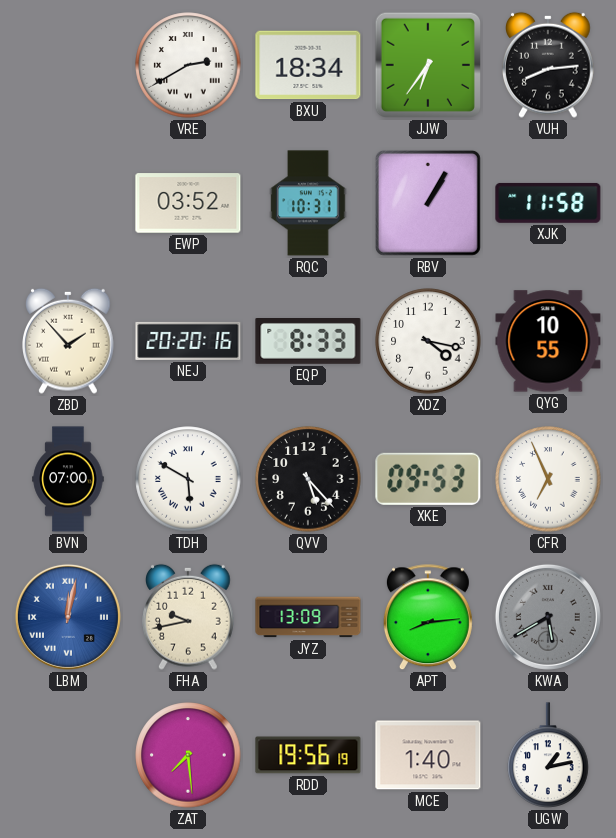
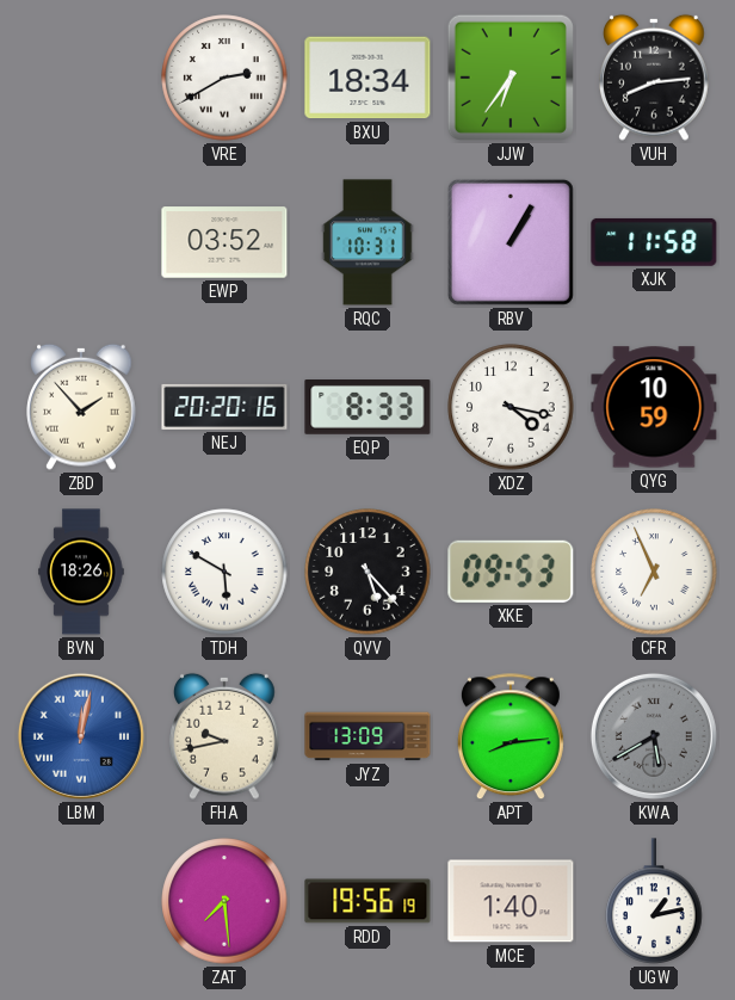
QYG: 10:55 -> 10:59
BVN: 07:00 -> 18:26
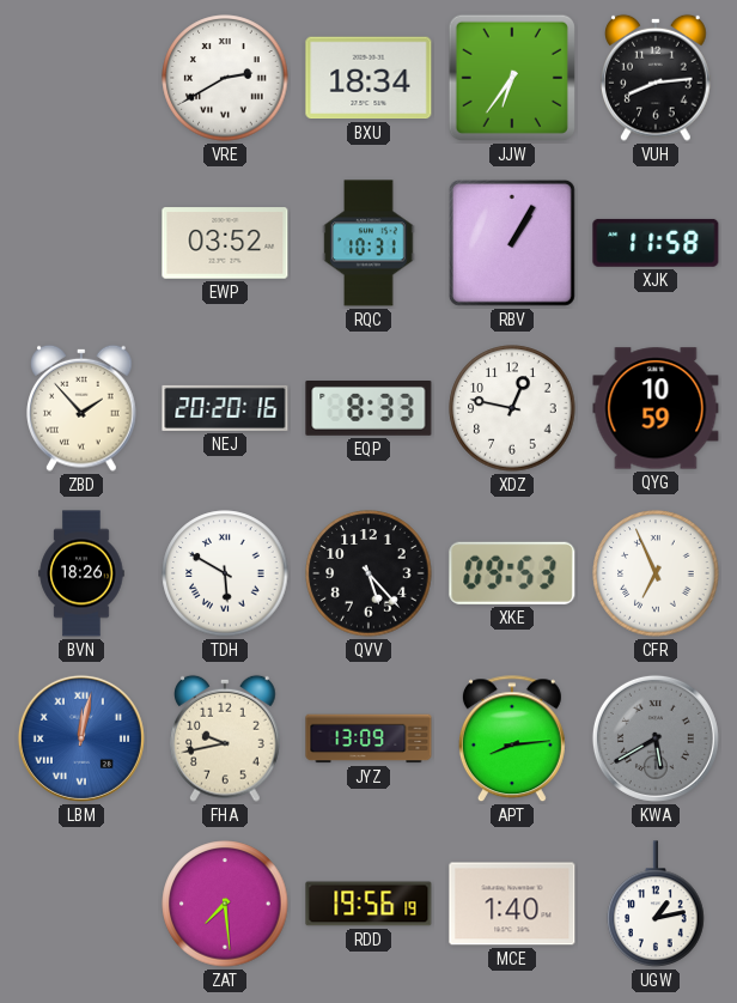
XDZ: 4:17 -> 12:47
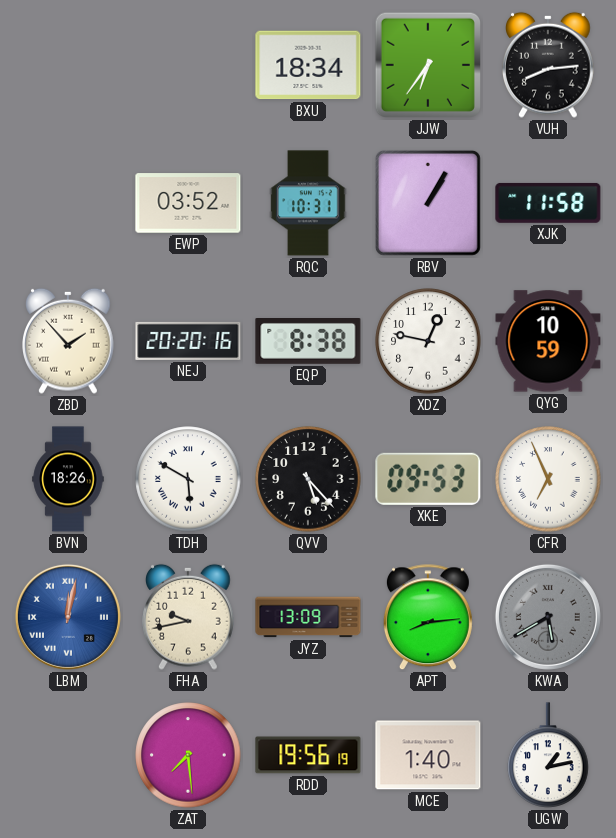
VRE: 2:40 -> none
EQP: 8:33 -> 8:38
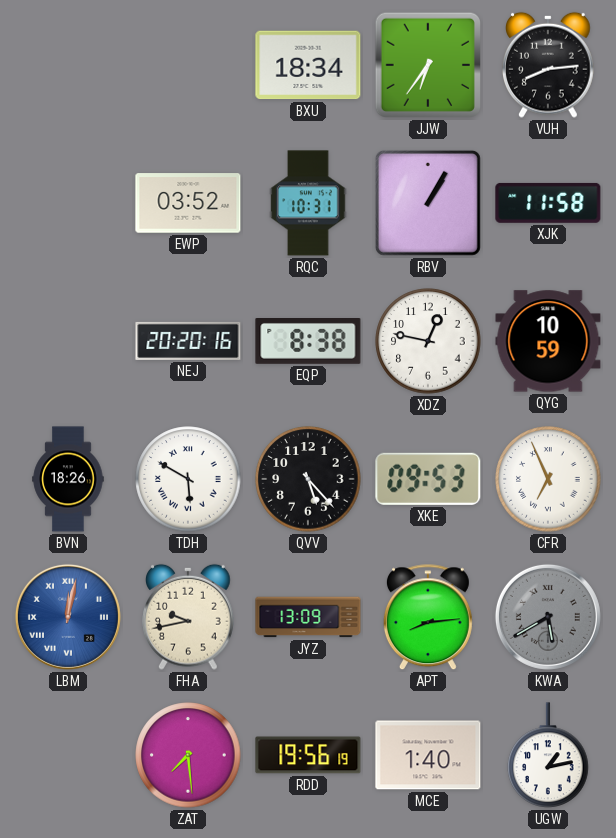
ZBD: 1:53 -> none
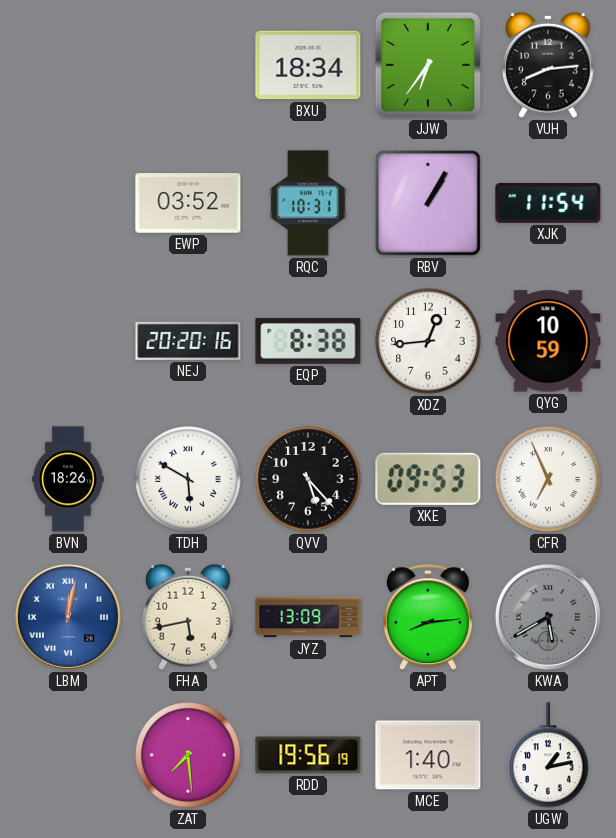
XJK: 11:58 -> 11:54
XDZ: 12:47 -> 12:44
FHA: 9:43 -> 5:43
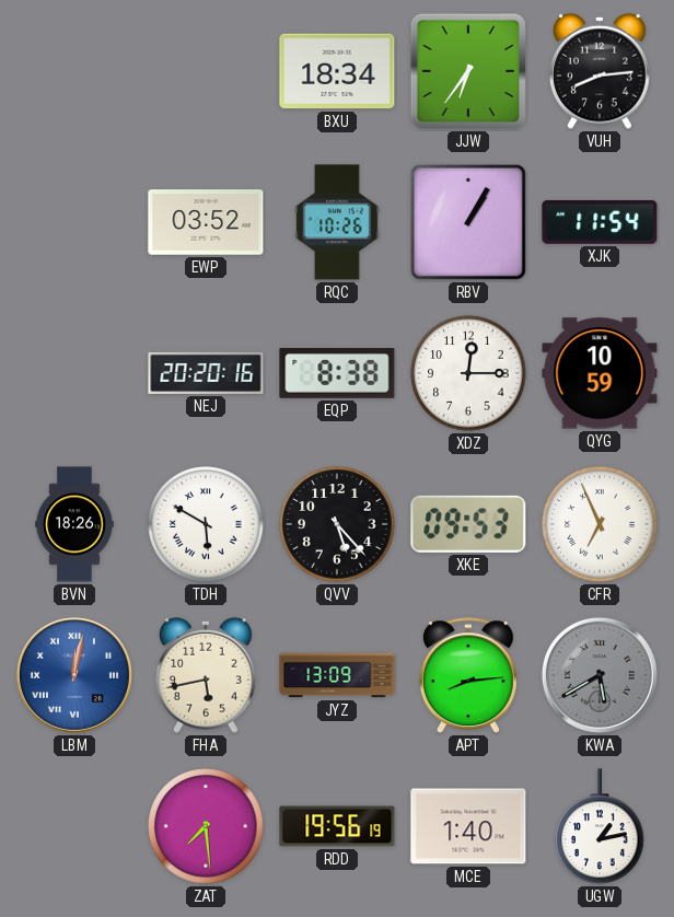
RQC: 10:31 -> 10:26
XDZ: 12:44 -> 12:15
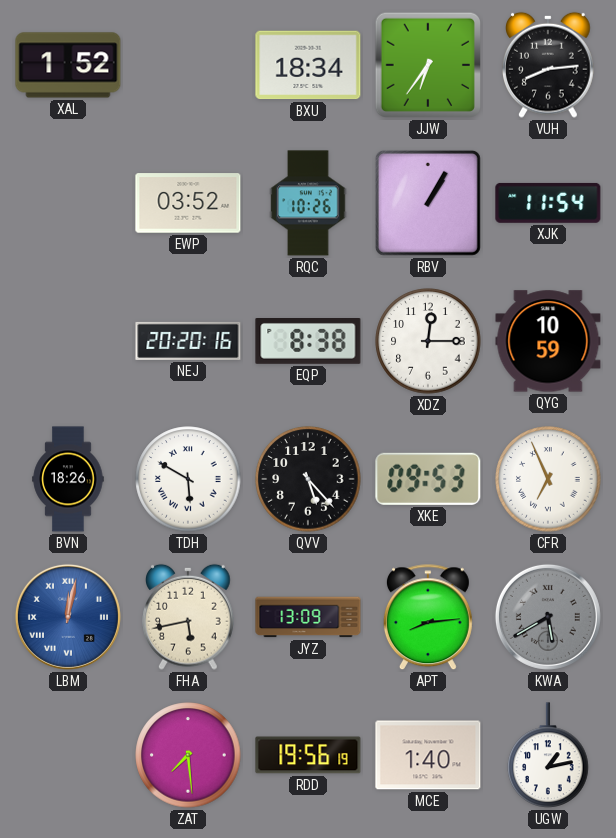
XAL: none -> 1:52
